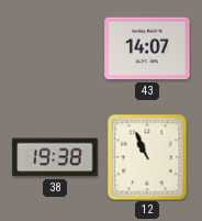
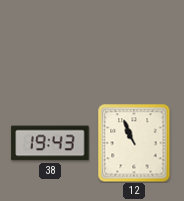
43: 14:07 -> none
38: 19:38 -> 19:43
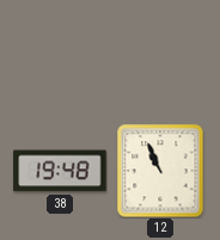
38: 19:43 -> 19:48
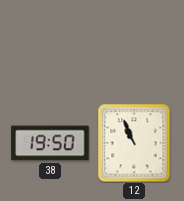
38: 19:48 -> 19:50
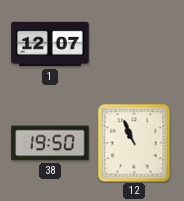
1: none -> 12:07
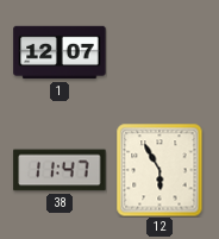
38: 19:50 -> 11:47
12: 10:56 -> 5:55
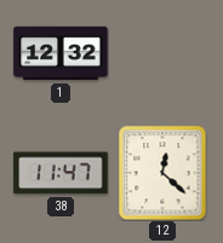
1: 12:07 -> 12:32
12: 5:55 -> 12:22
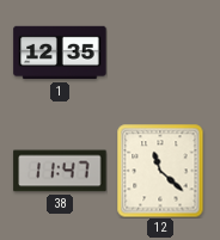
1: 12:32 -> 12:35
12: 12:22 -> 11:22
